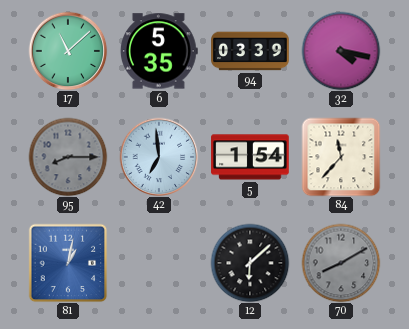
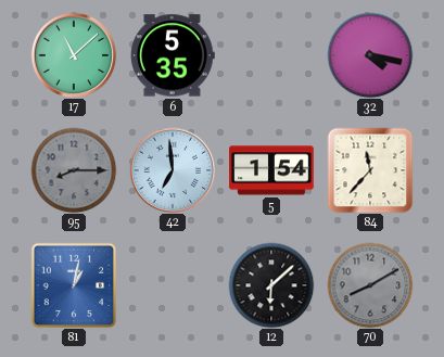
94: 03:39 -> none
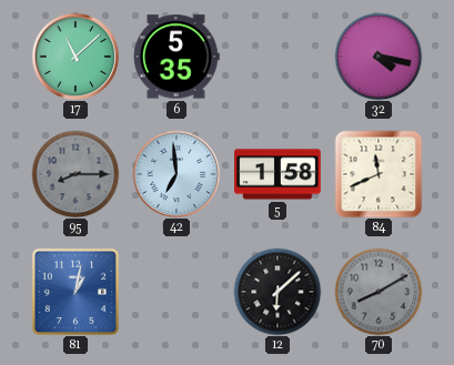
5: 1:54 -> 1:58
84: 11:37 -> 11:41
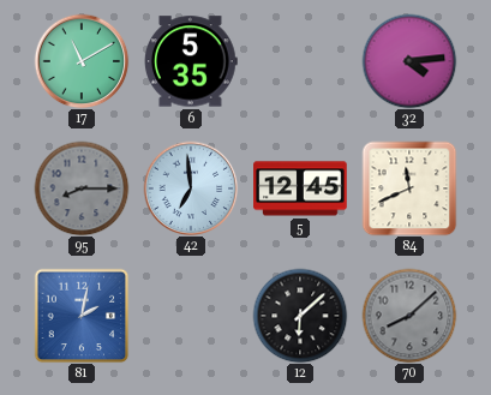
17: 11:08 -> 11:10
32: 4:17 -> 4:14
5: 1:58 -> 12:45
81: 1:02 -> 2:02
70: 8:10 -> 8:08
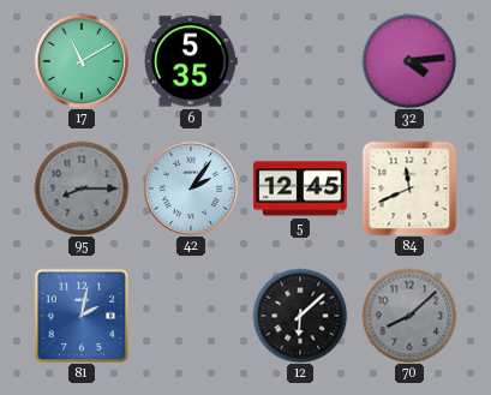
42: 6:59 -> 2:06
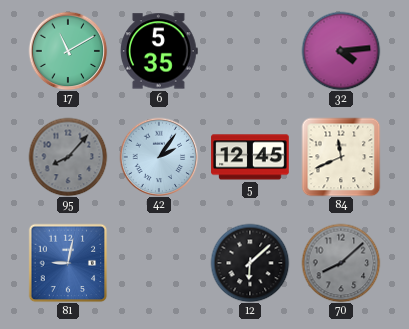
95: 8:15 -> 8:07
81: 2:02 -> 9:02
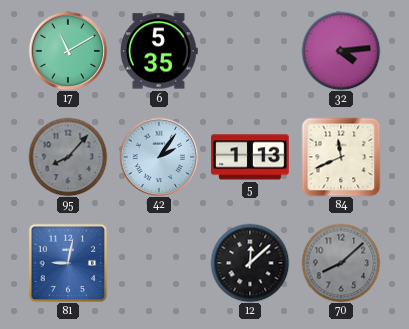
5: 12:45 -> 1:13
12: 6:08 -> 12:08
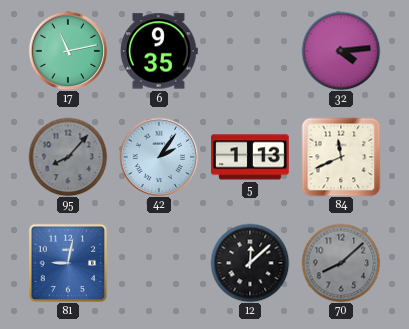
17: 11:10 -> 11:13
6: 5:35 -> 9:35
